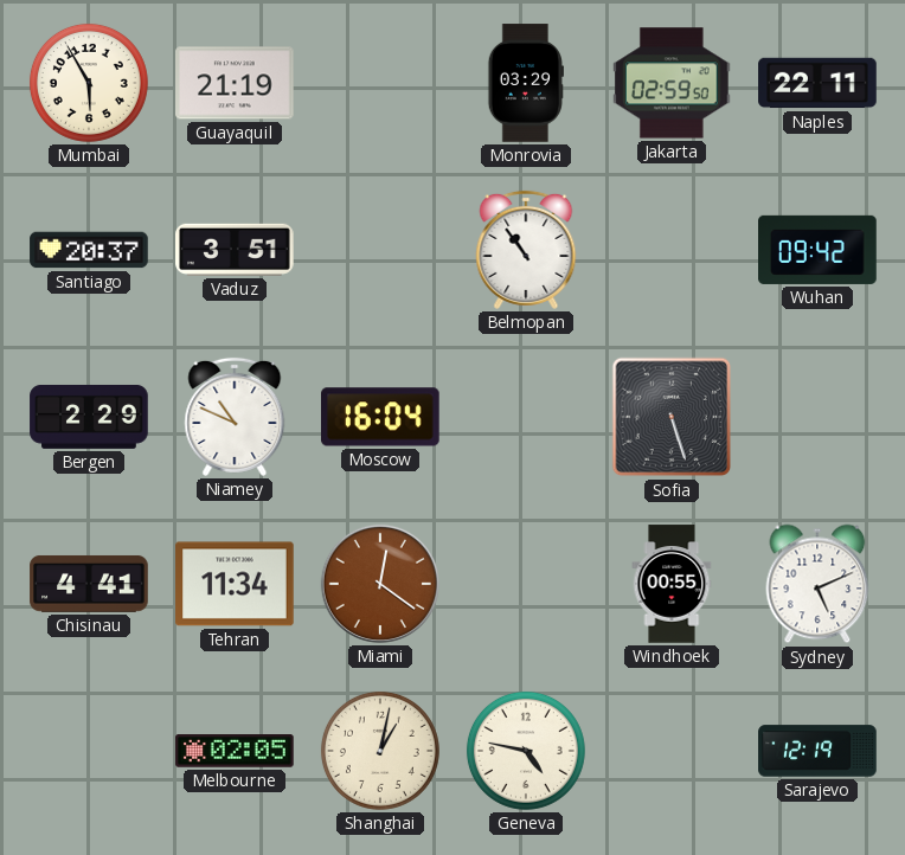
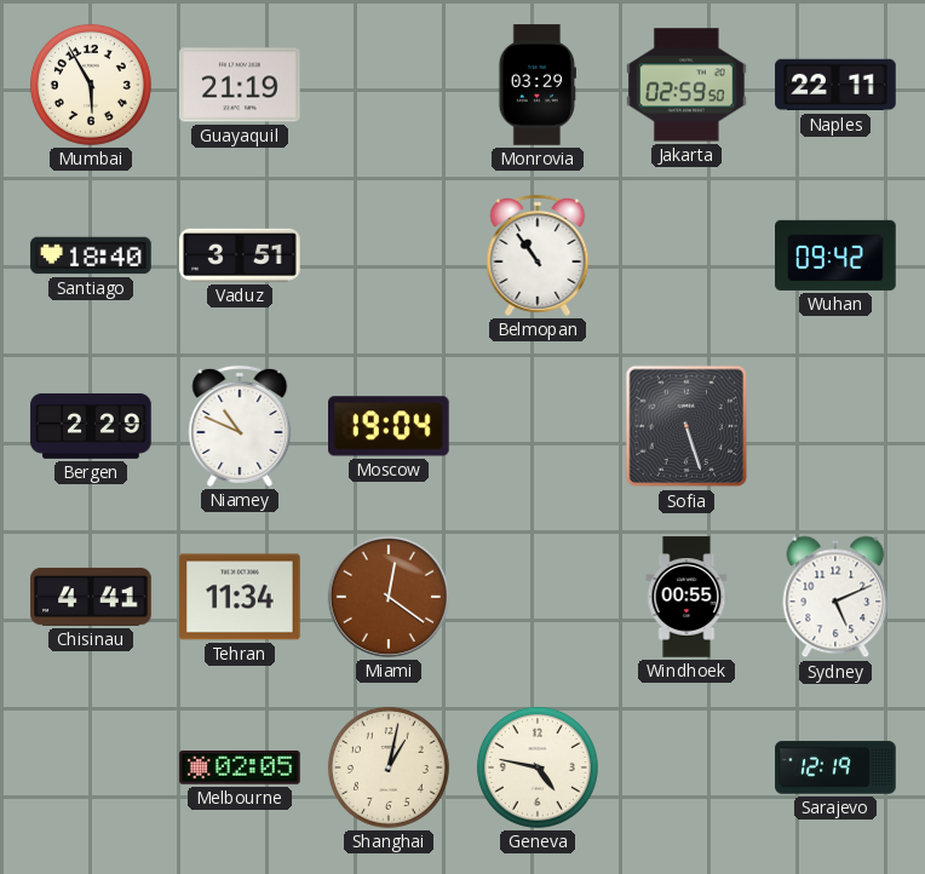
Santiago: 20:37 -> 18:40
Moscow: 16:04 -> 19:04
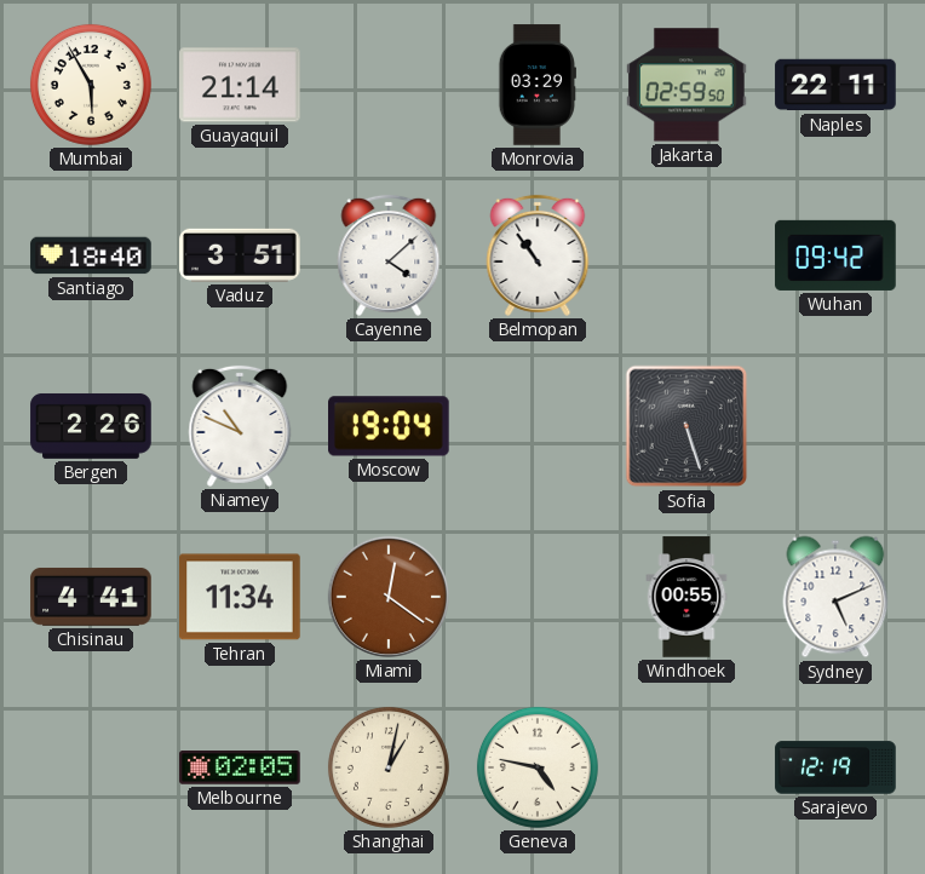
Guayaquil: 21:19 -> 21:14
Cayenne: none -> 4:08
Bergen: 2:29 -> 2:26
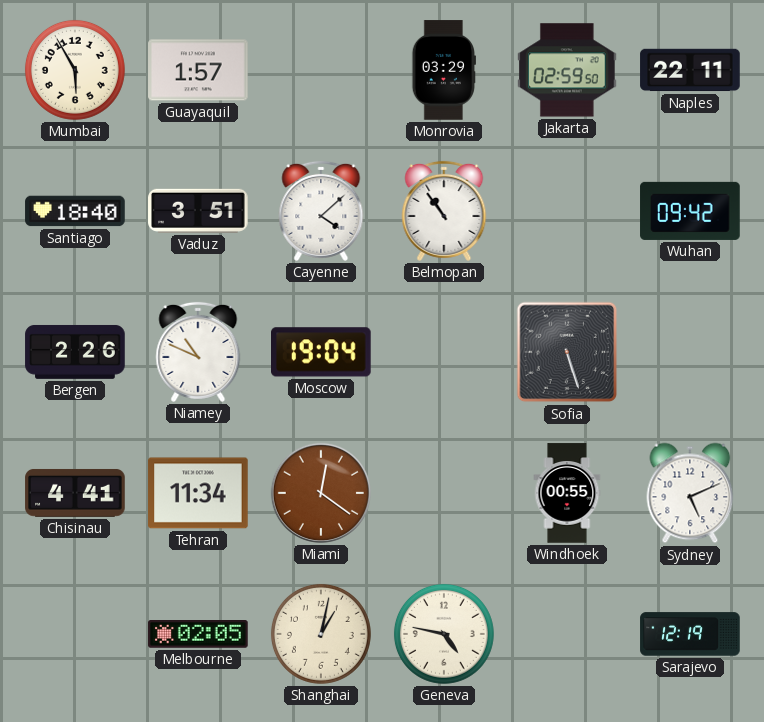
Guayaquil: 21:14 -> 1:57
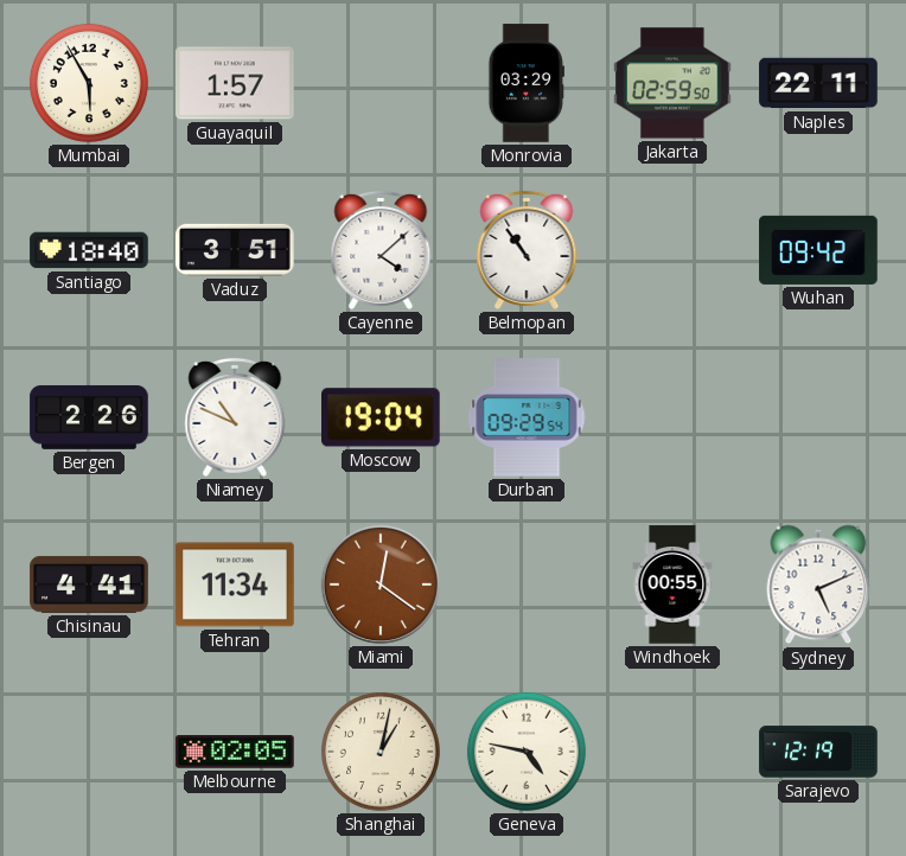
Durban: none -> 09:29
Sofia: 5:27 -> none
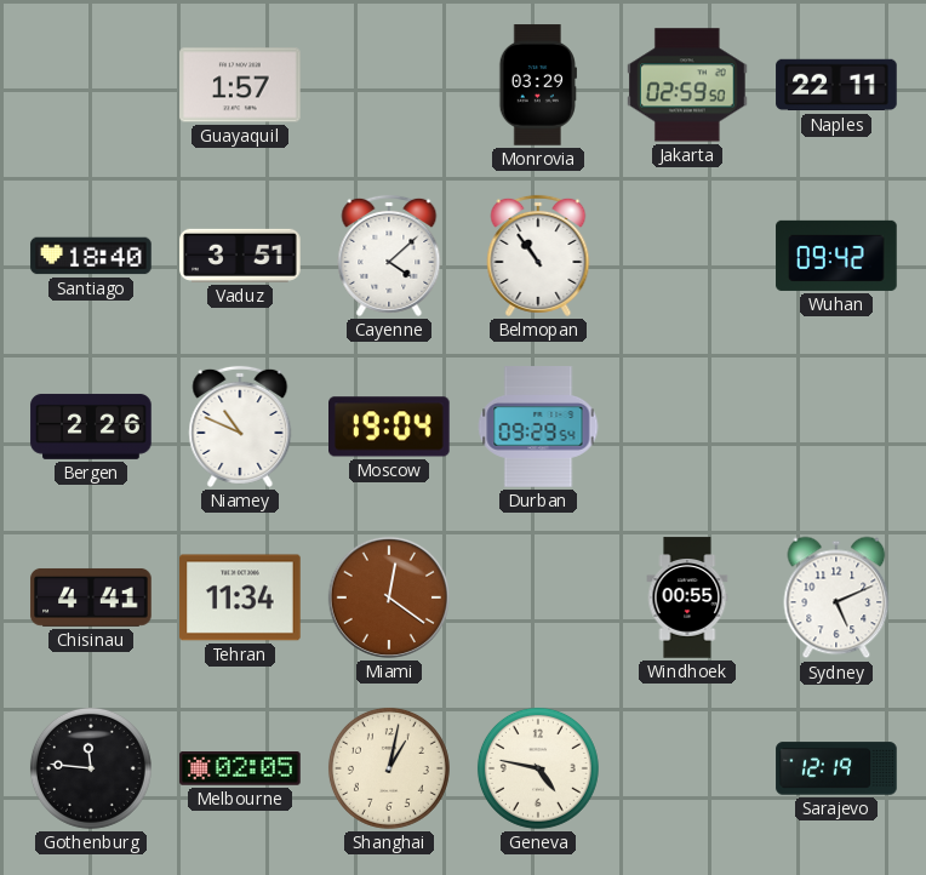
Mumbai: 5:55 -> none
Gothenburg: none -> 11:46
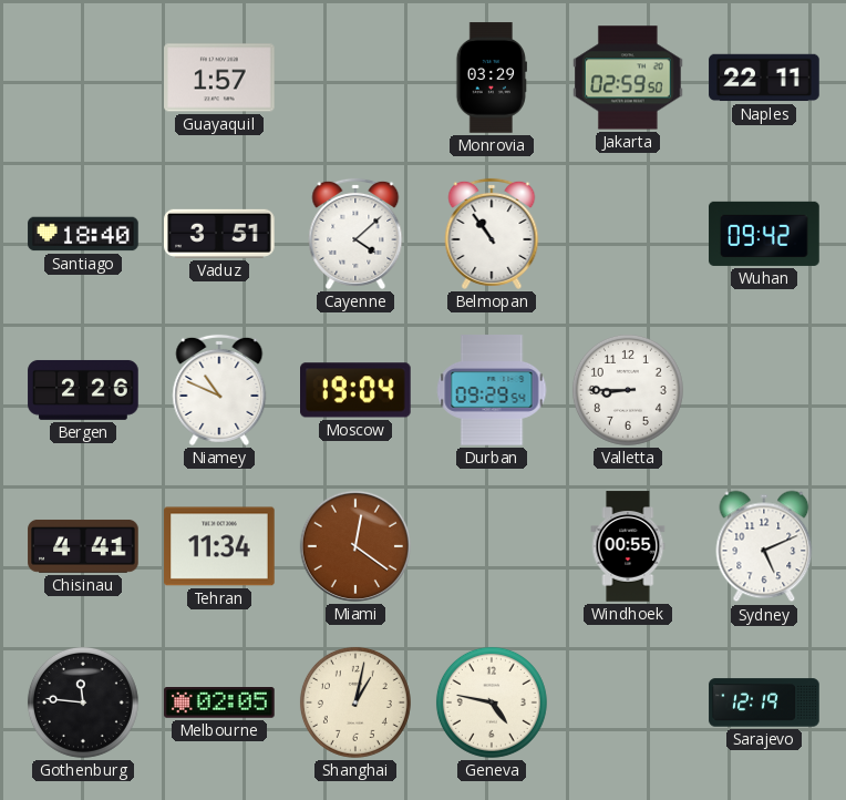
Valletta: none -> 8:45
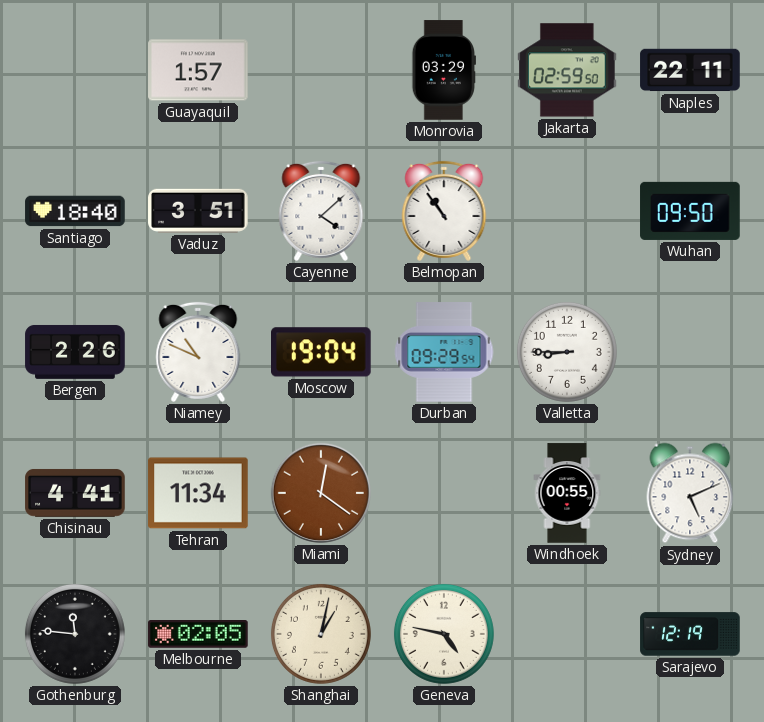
Wuhan: 09:42 -> 09:50
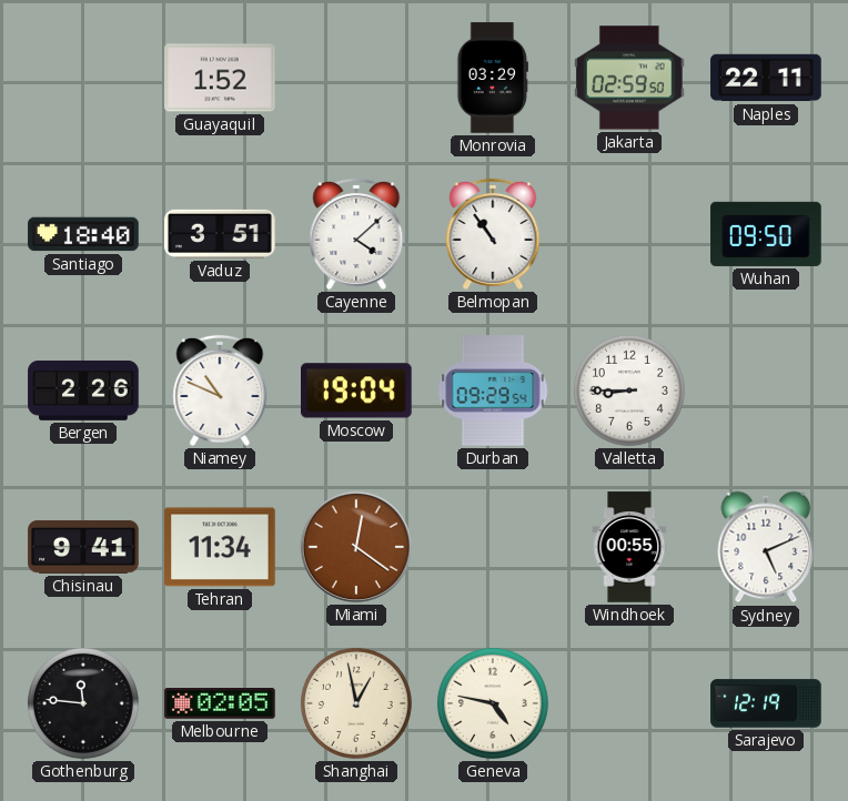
Guayaquil: 1:57 -> 1:52
Chisinau: 4:41 -> 9:41
Shanghai: 1:02 -> 12:58
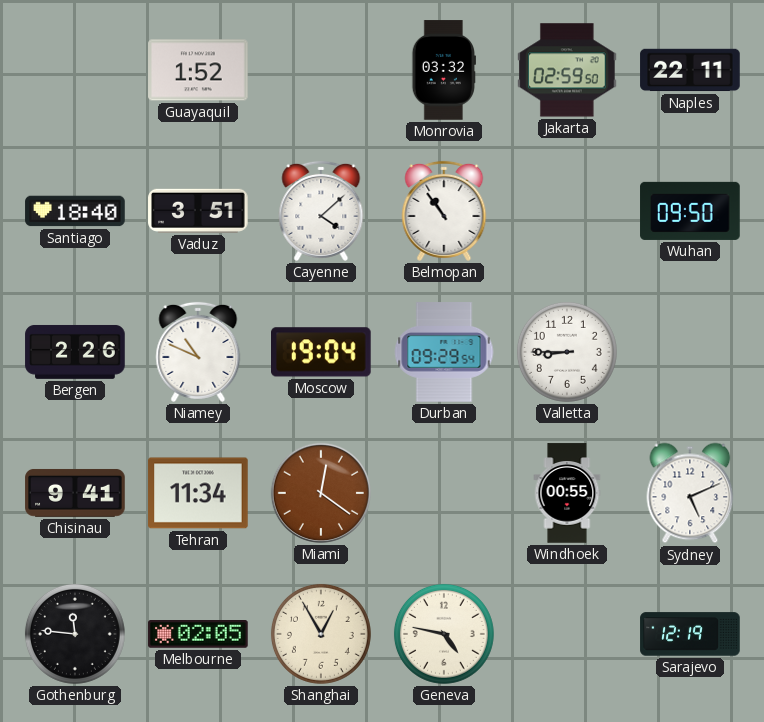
Monrovia: 03:29 -> 03:32
Shanghai: 12:58 -> 12:55
